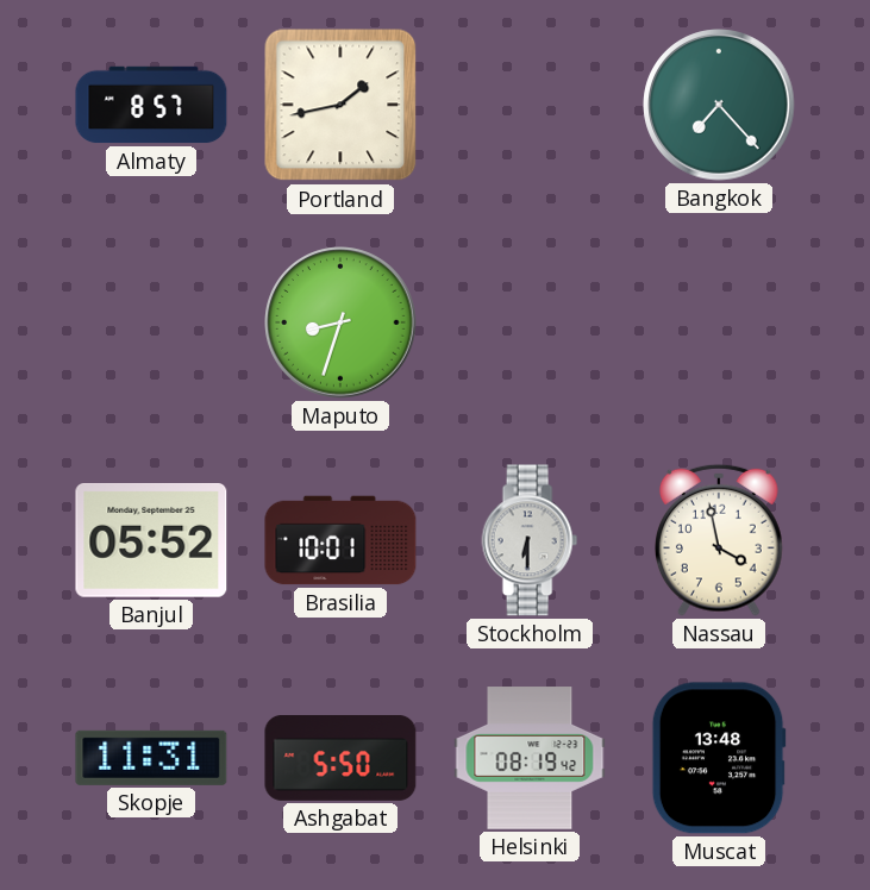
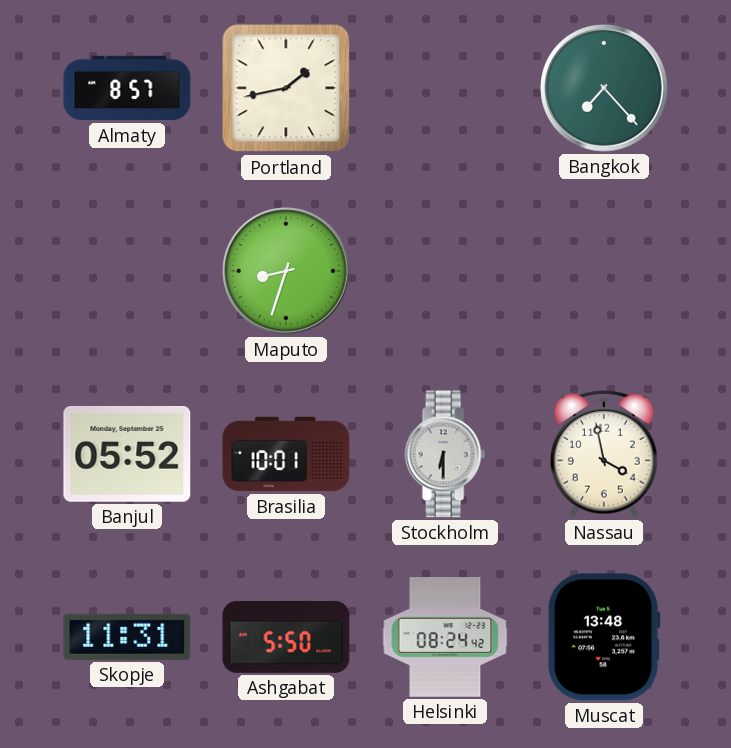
Helsinki: 08:19 -> 08:24
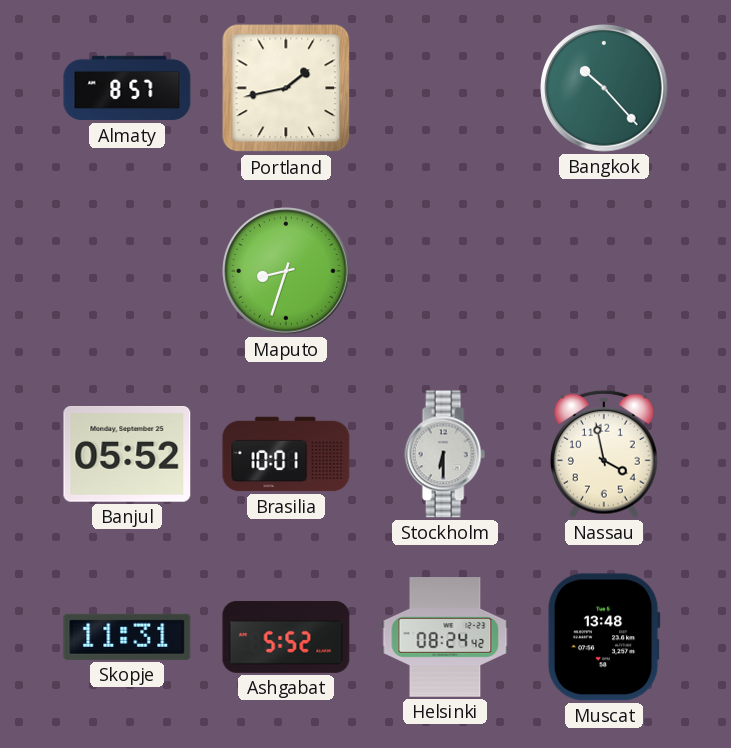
Bangkok: 7:23 -> 10:23
Ashgabat: 5:50 -> 5:52
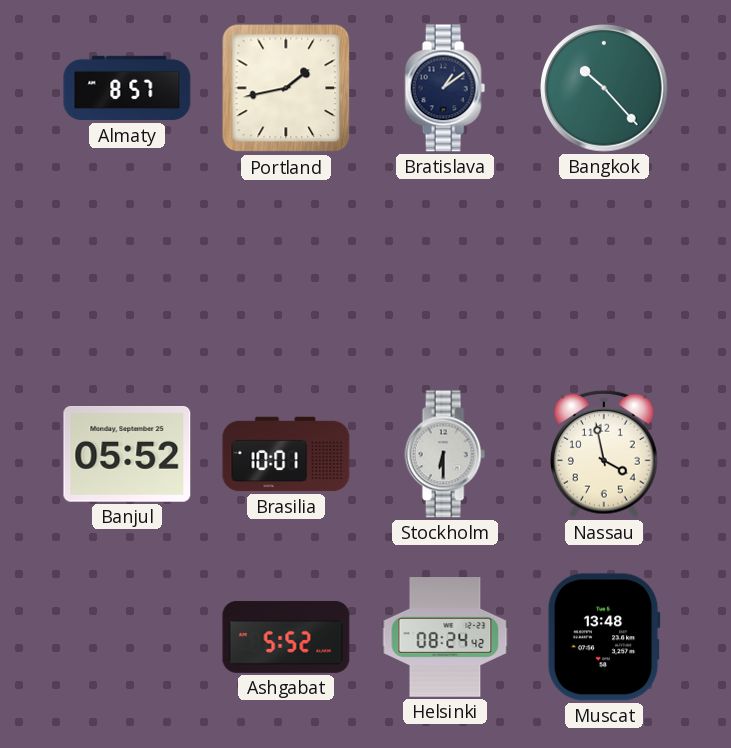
Bratislava: none -> 1:09
Maputo: 8:33 -> none
Skopje: 11:31 -> none
